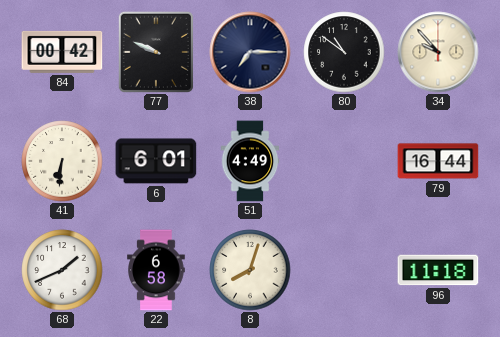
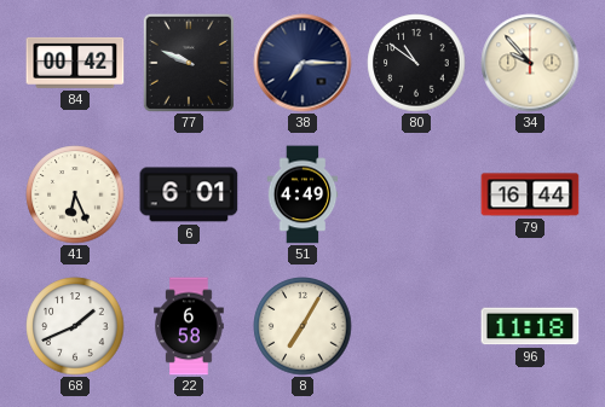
41: 6:31 -> 6:26
8: 8:03 -> 7:05
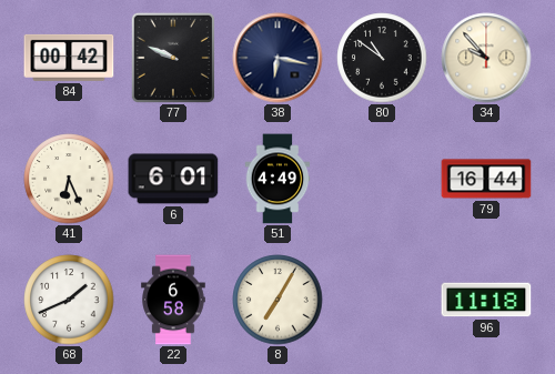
38: 7:15 -> 6:17
